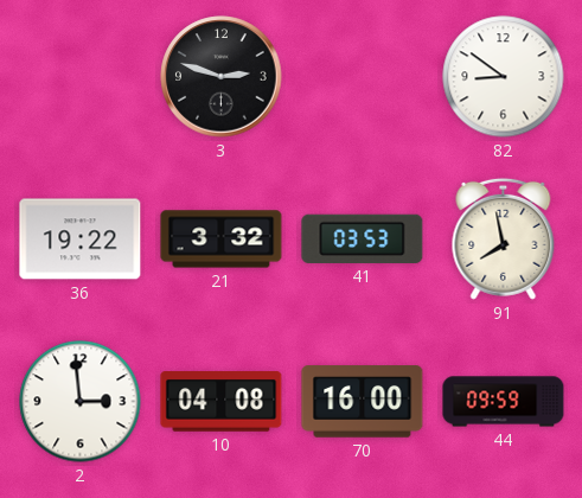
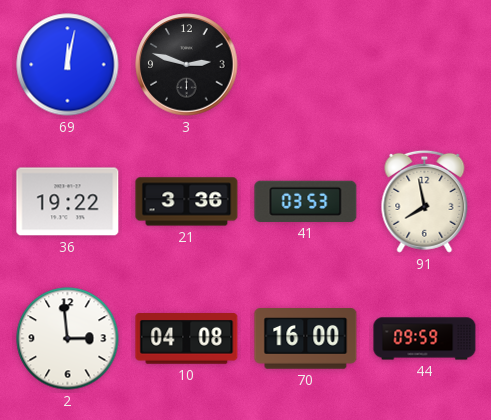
69: none -> 12:02
82: 8:51 -> none
21: 3:32 -> 3:36
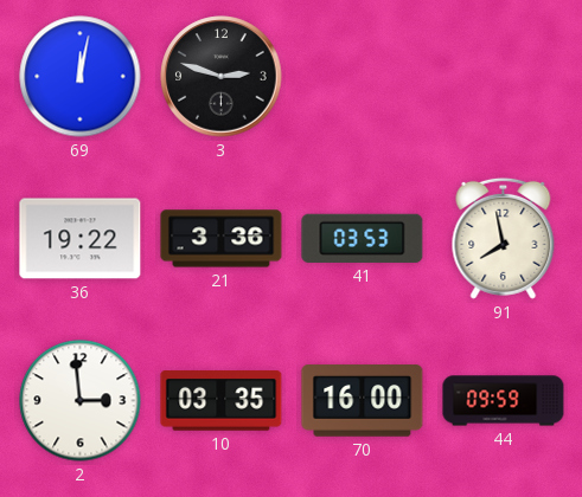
10: 04:08 -> 03:35
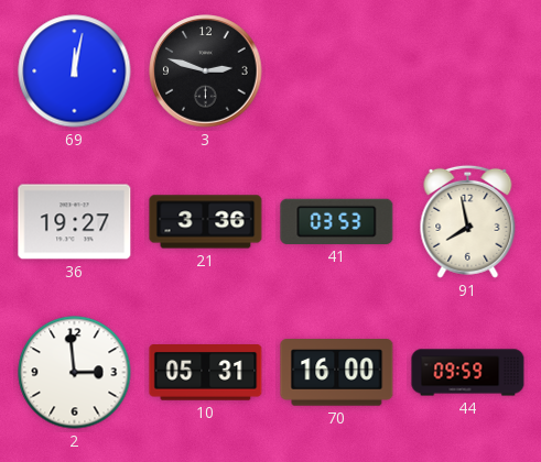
36: 19:22 -> 19:27
10: 03:35 -> 05:31
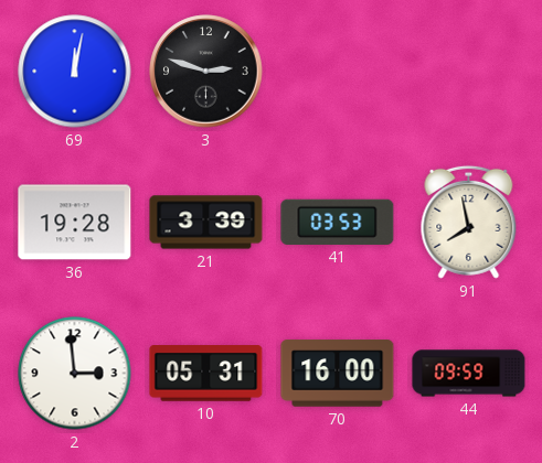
36: 19:27 -> 19:28
21: 3:36 -> 3:39
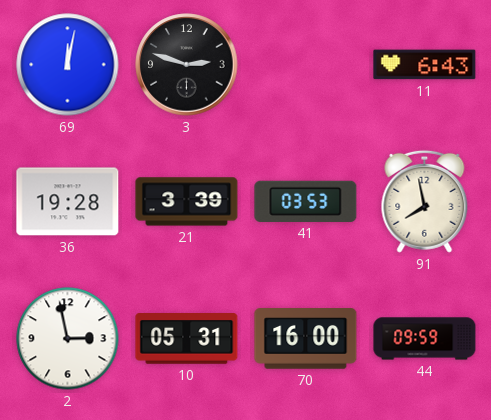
11: none -> 6:43
2: 2:59 -> 2:58
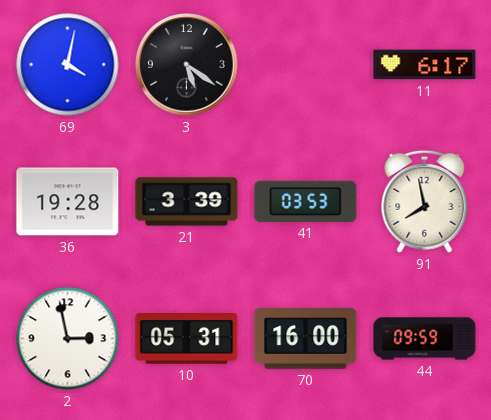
69: 12:02 -> 4:02
3: 2:48 -> 5:21
11: 6:43 -> 6:17
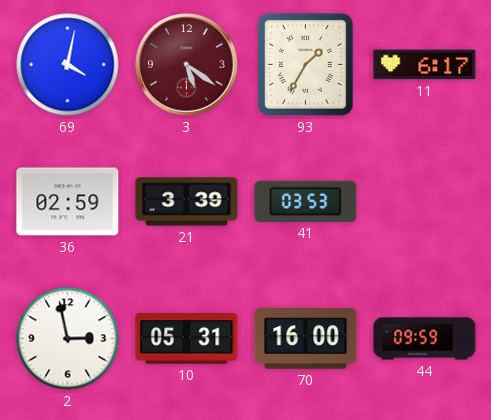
3 dial: black -> burgundy
93: none -> 1:35
36: 19:28 -> 02:59
91: 7:58 -> none
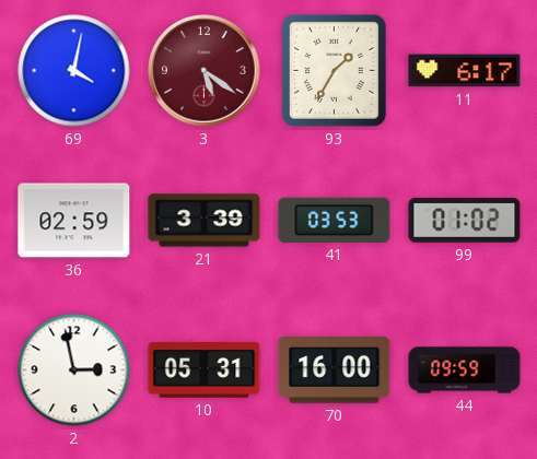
99: none -> 01:02
